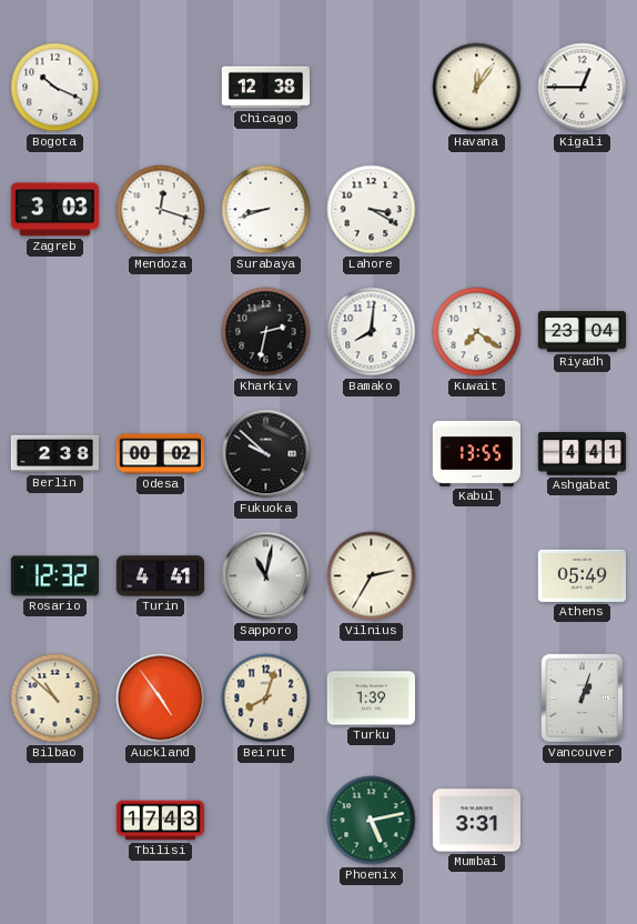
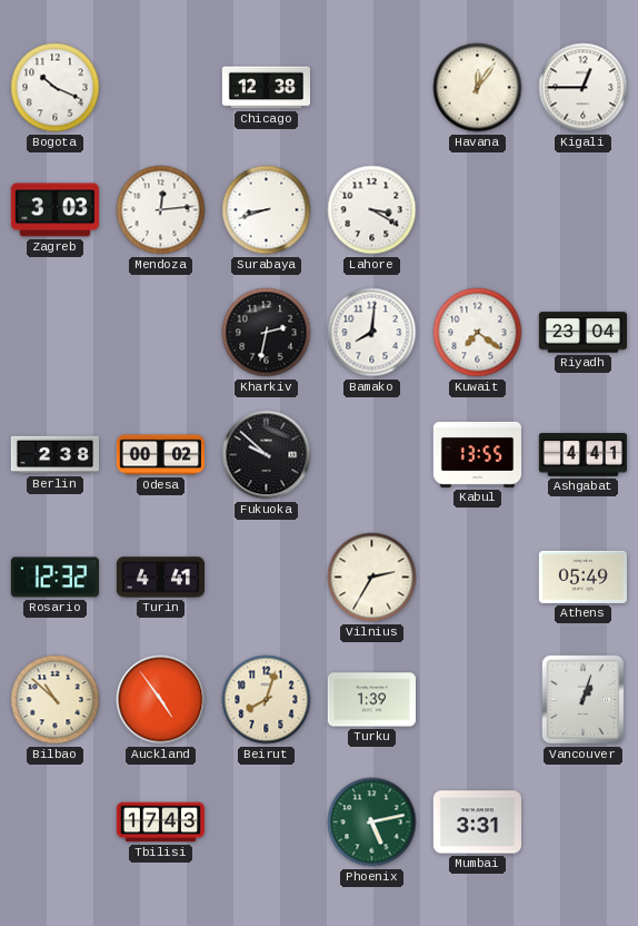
Mendoza: 12:18 -> 12:14
Sapporo: 11:02 -> none
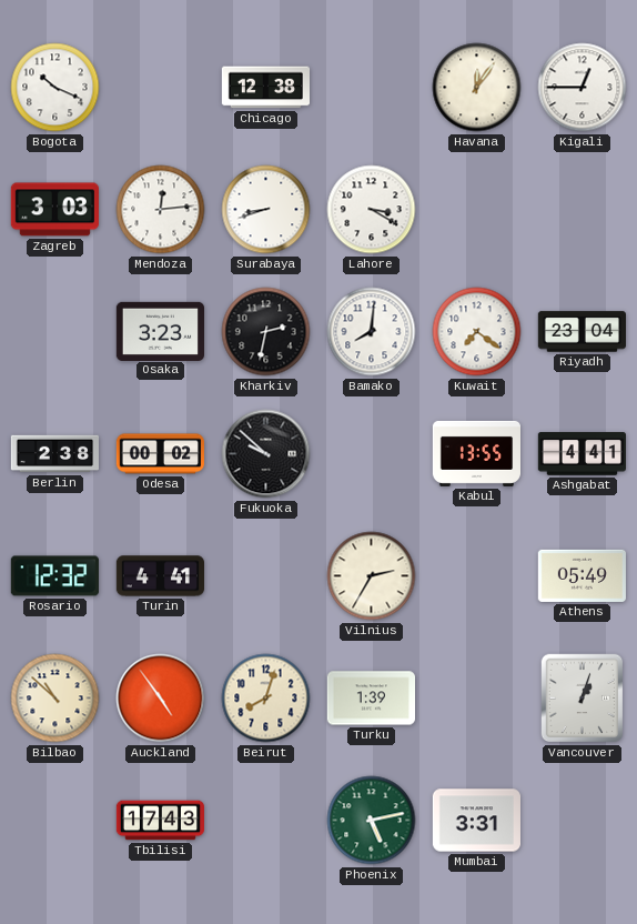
Osaka: none -> 3:23
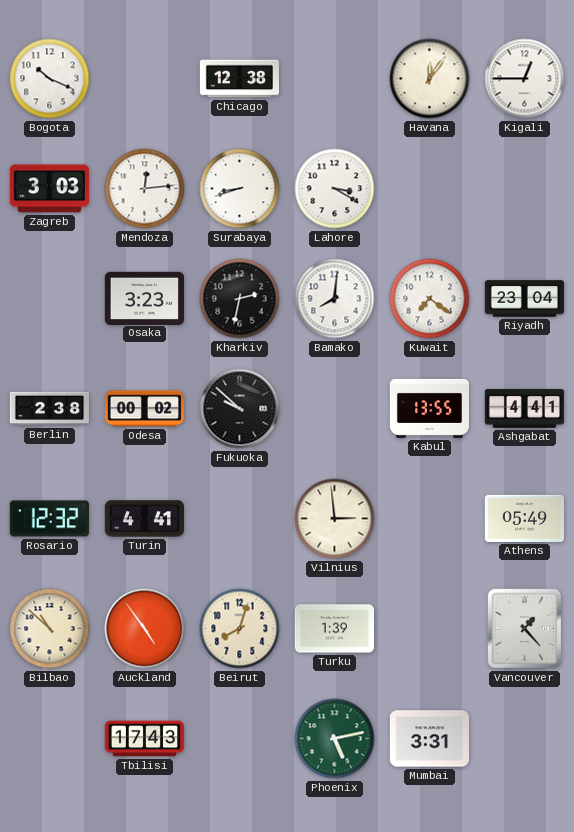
Vilnius: 2:35 -> 2:59
Vancouver: 1:03 -> 1:23
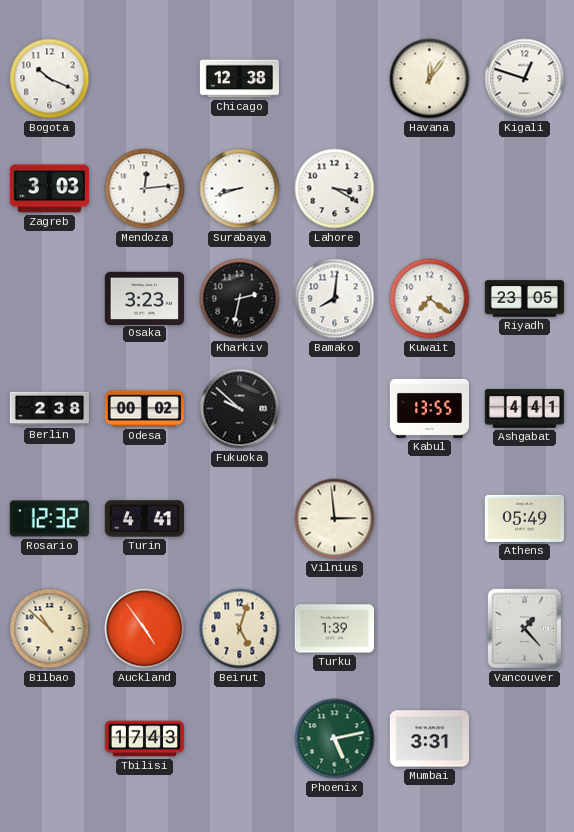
Kigali: 12:45 -> 12:48
Riyadh: 23:04 -> 23:05
Beirut: 8:03 -> 5:03
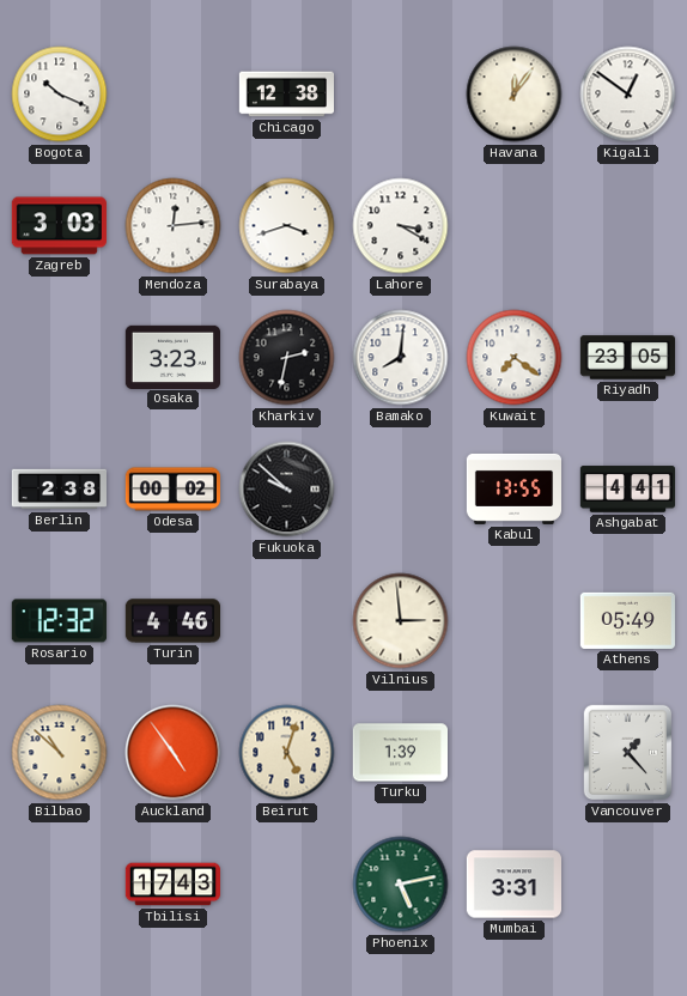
Kigali: 12:48 -> 12:51
Surabaya: 8:42 -> 3:42
Turin: 4:41 -> 4:46
